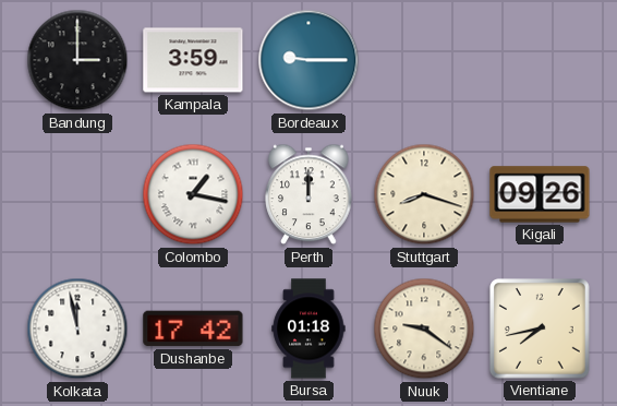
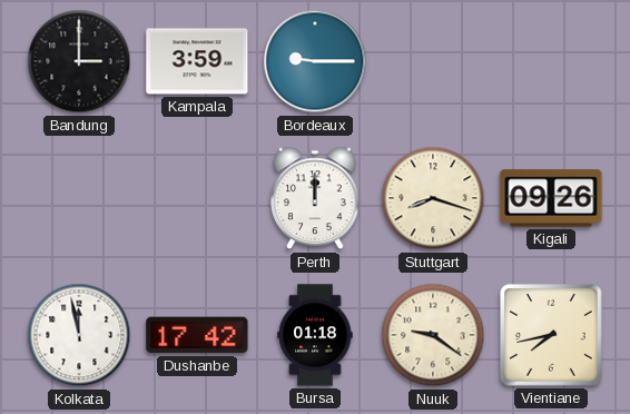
Colombo: 1:17 -> none
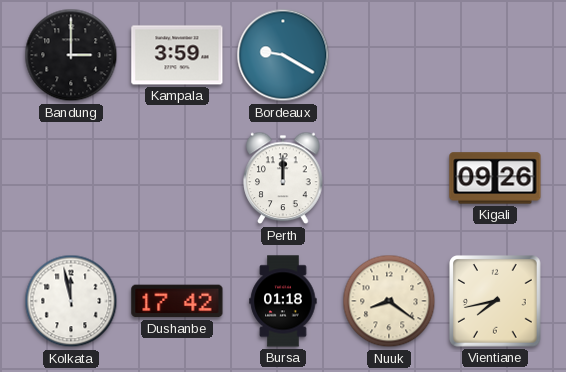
Bordeaux: 9:15 -> 9:20
Stuttgart: 8:18 -> none
Nuuk: 9:21 -> 8:21
